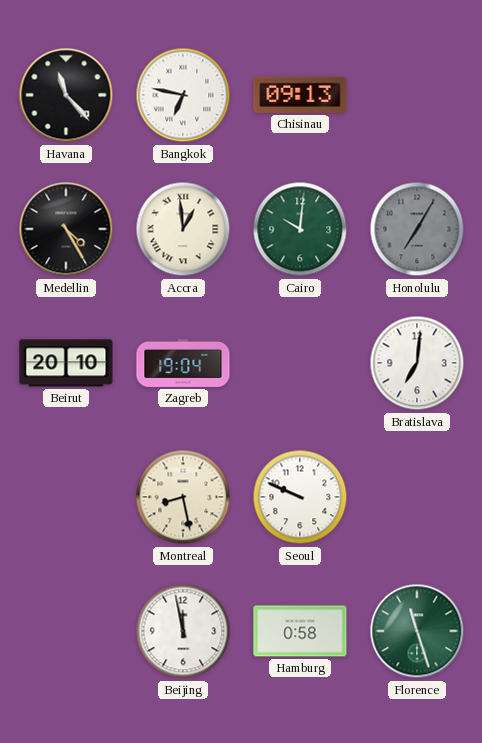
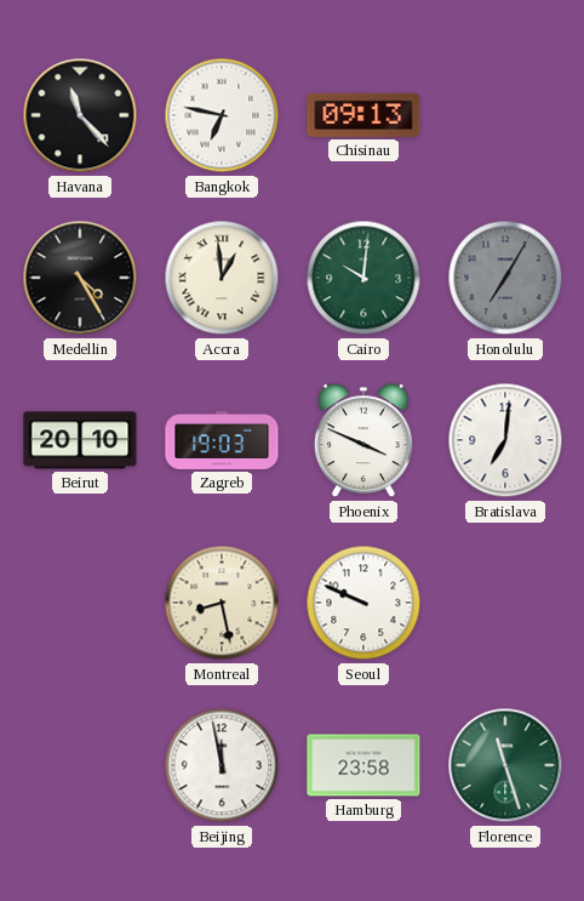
Zagreb: 19:04 -> 19:03
Phoenix: none -> 3:49
Hamburg: 0:58 -> 23:58
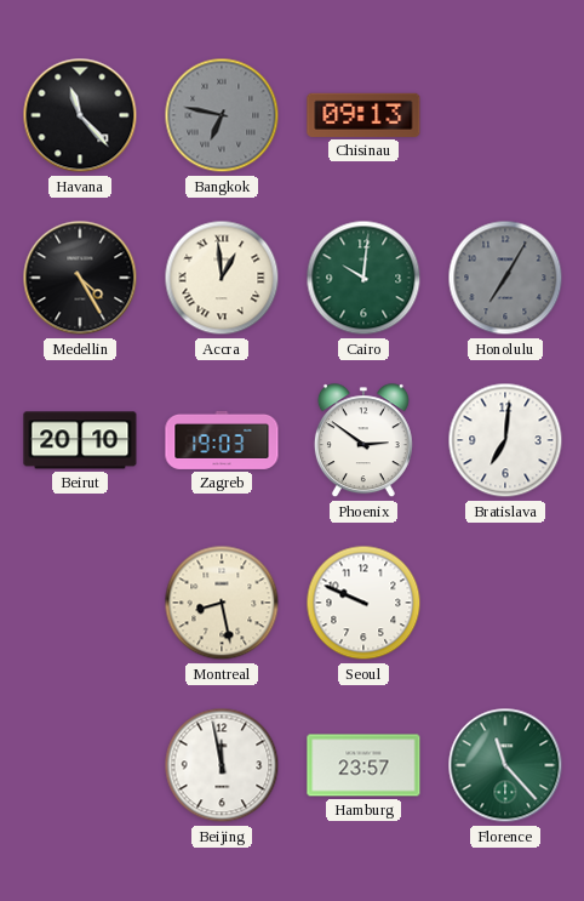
Bangkok dial: white -> grey
Phoenix: 3:49 -> 2:51
Hamburg: 23:58 -> 23:57
Florence: 11:27 -> 11:23
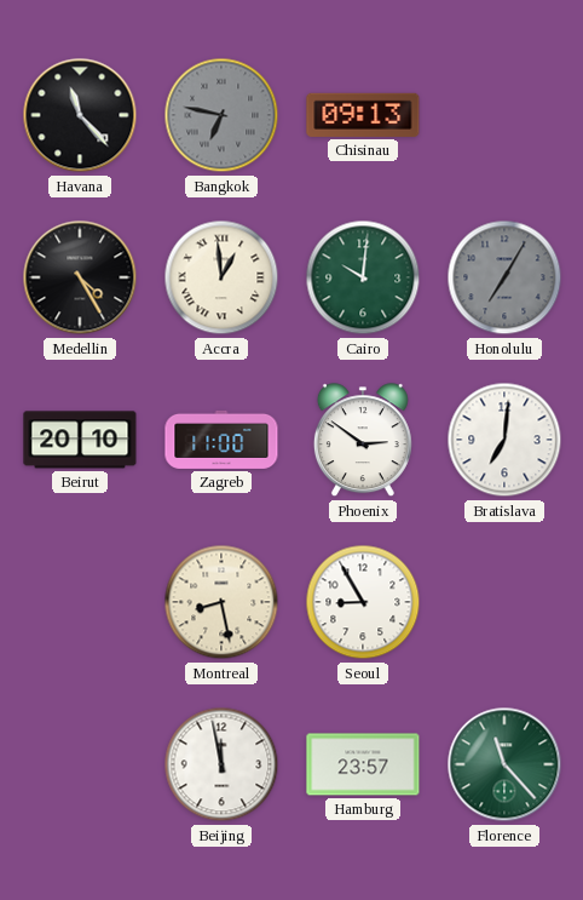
Zagreb: 19:03 -> 11:00
Seoul: 9:49 -> 8:55
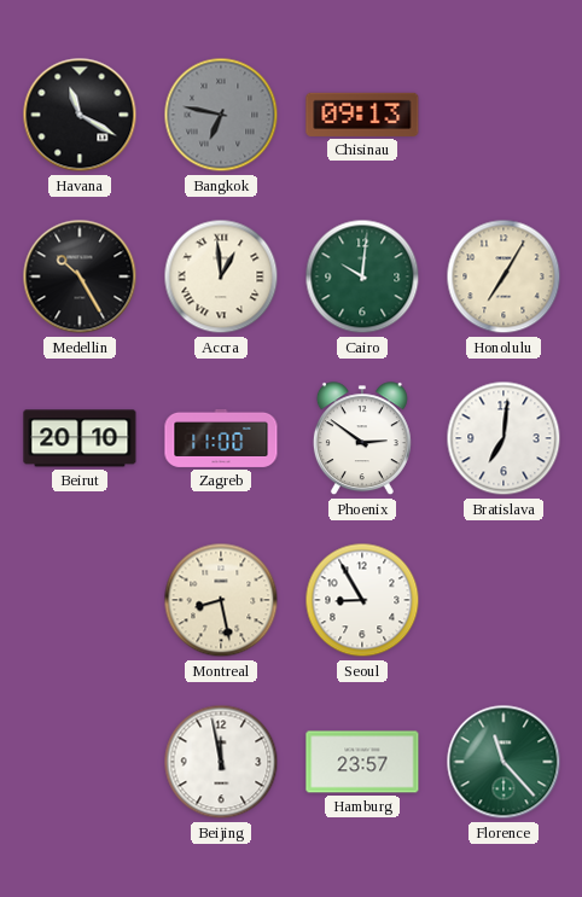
Havana: 11:23 -> 11:20
Medellin: 4:25 -> 10:25
Honolulu dial: grey -> cream
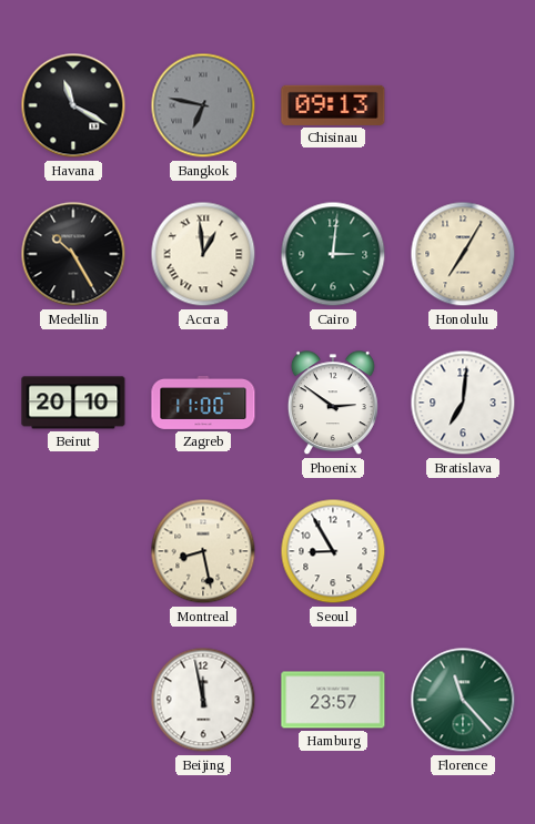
Cairo: 10:01 -> 3:01
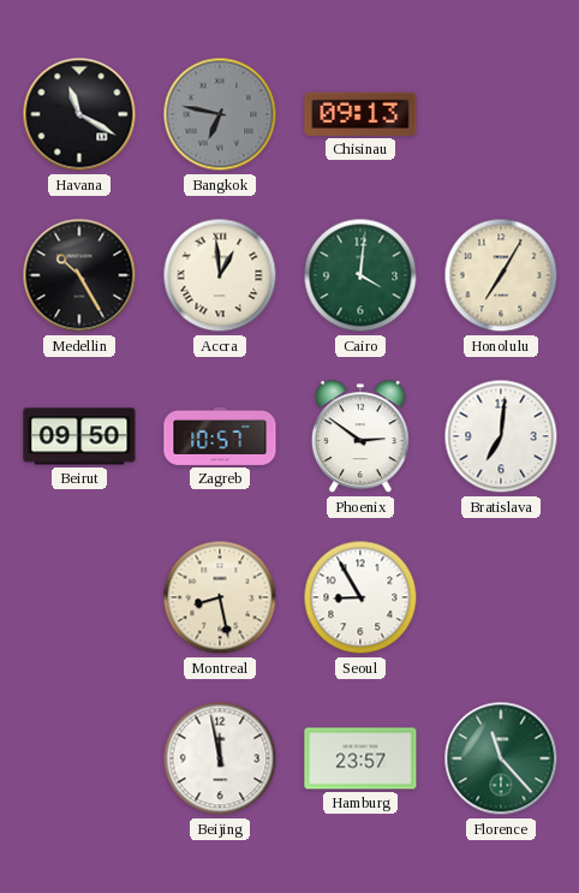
Cairo: 3:01 -> 4:01
Beirut: 20:10 -> 09:50
Zagreb: 11:00 -> 10:57
